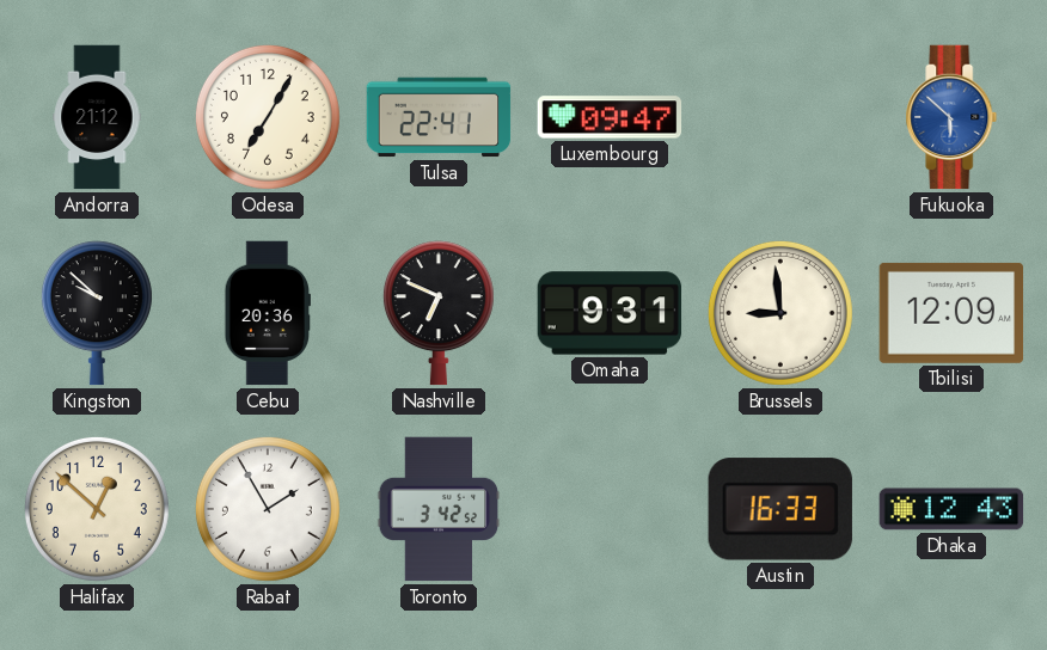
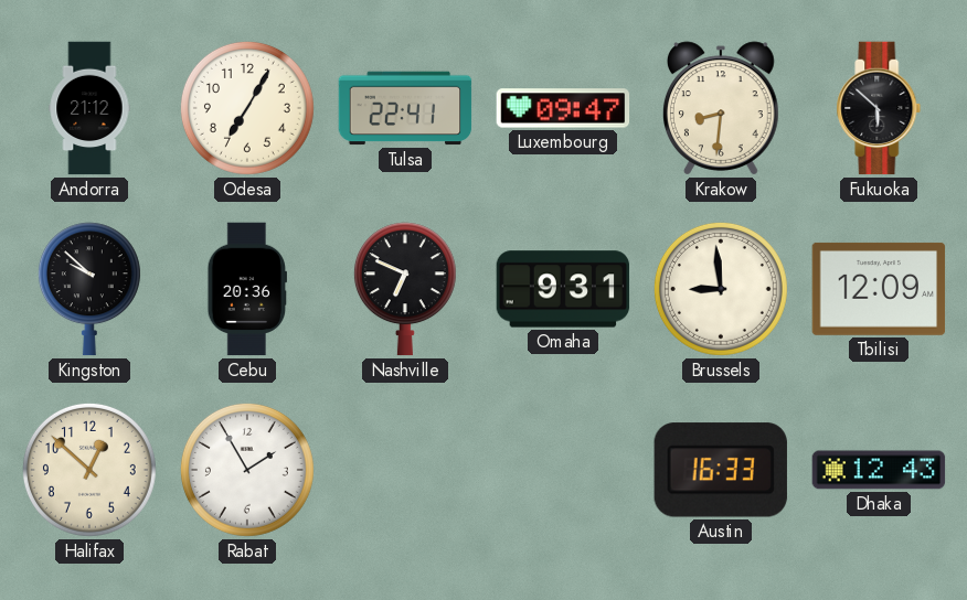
Krakow: none -> 8:31
Fukuoka dial: blue -> black
Toronto: 3:42 -> none
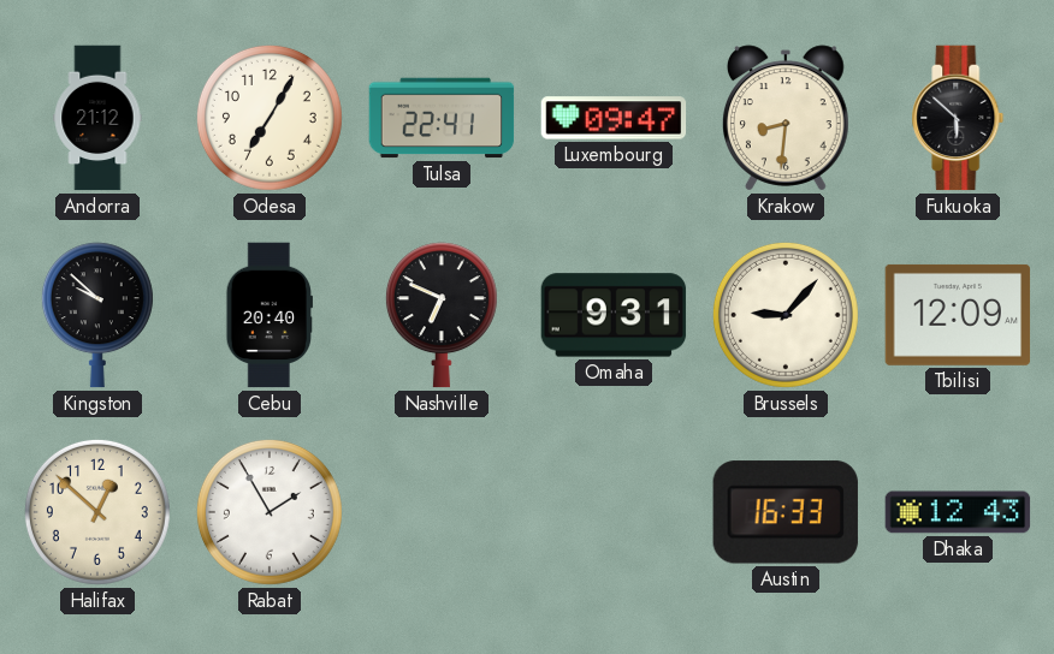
Cebu: 20:36 -> 20:40
Brussels: 8:59 -> 9:07
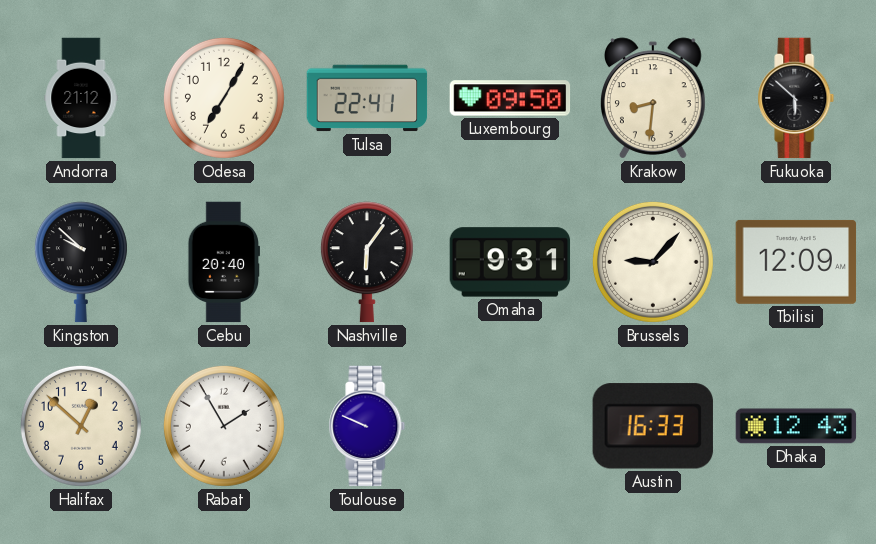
Luxembourg: 09:47 -> 09:50
Nashville: 6:49 -> 6:06
Toulouse: none -> 9:49
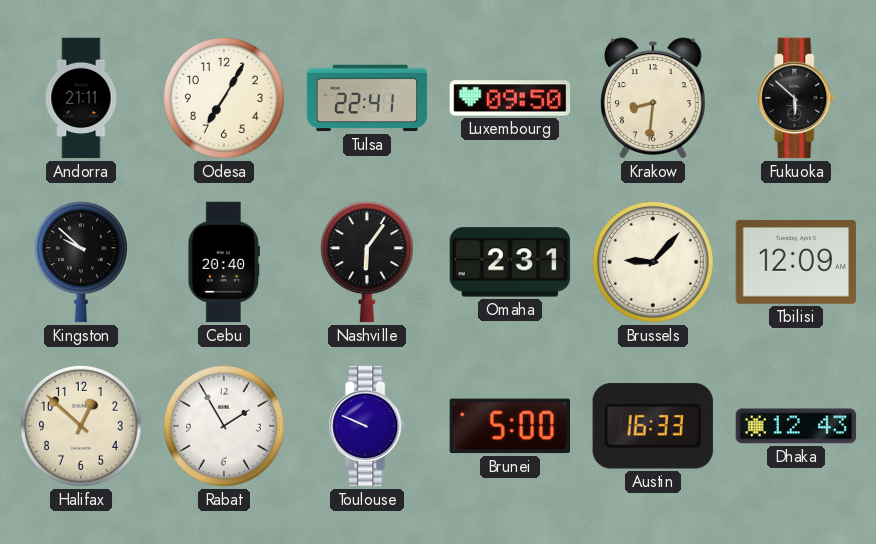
Andorra: 21:12 -> 21:11
Omaha: 9:31 -> 2:31
Brunei: none -> 5:00
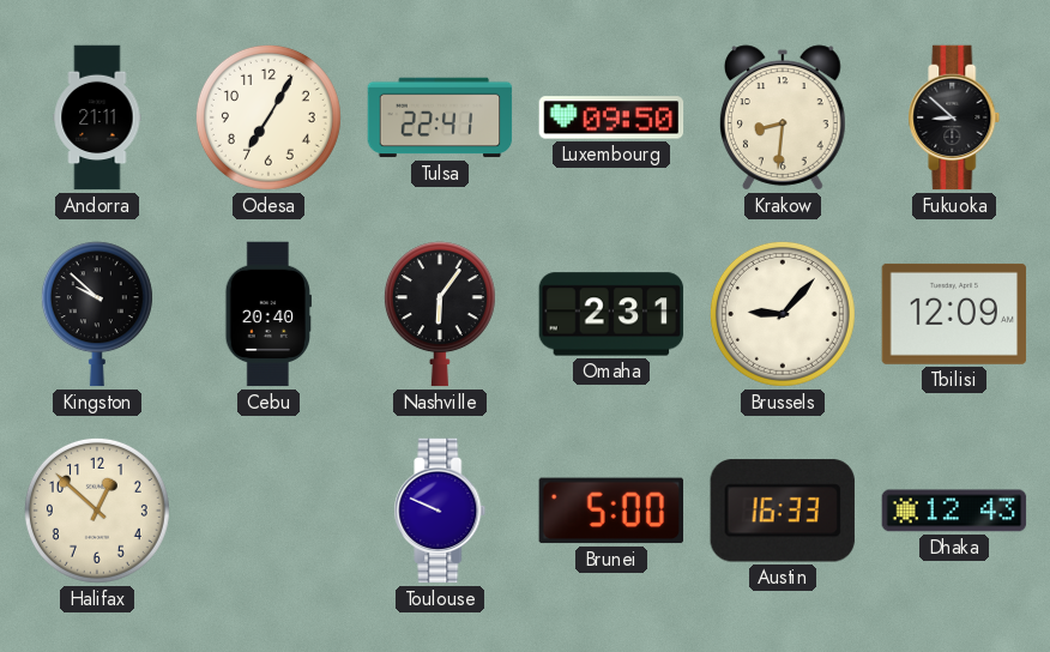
Fukuoka: 5:52 -> 8:52
Rabat: 1:55 -> none
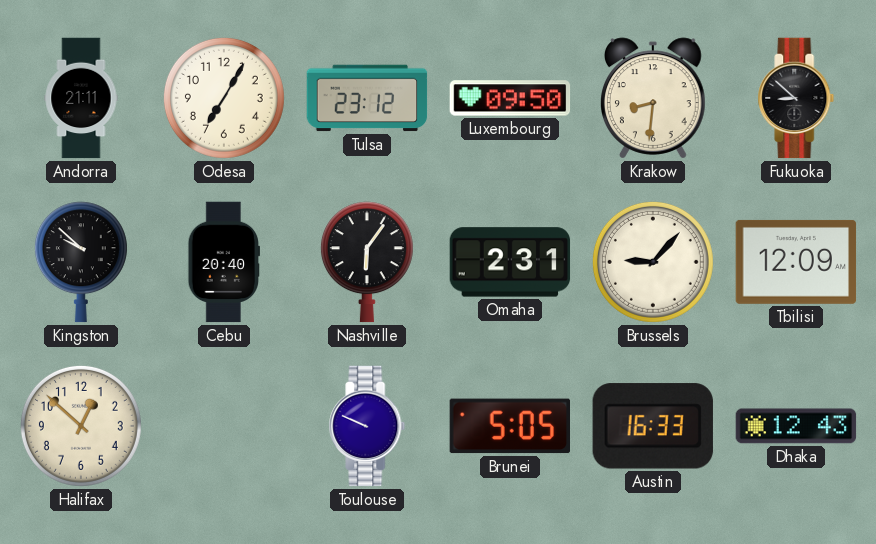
Tulsa: 22:41 -> 23:12
Brunei: 5:00 -> 5:05
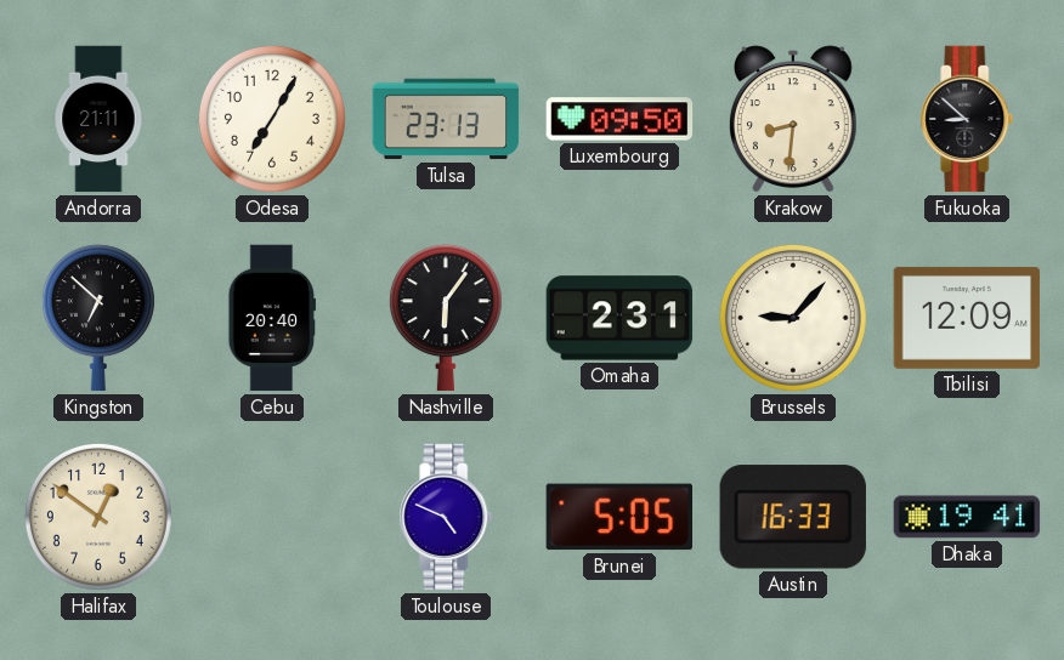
Tulsa: 23:12 -> 23:13
Kingston: 9:52 -> 6:52
Halifax: 12:52 -> 12:51
Toulouse: 9:49 -> 4:49
Dhaka: 12:43 -> 19:41
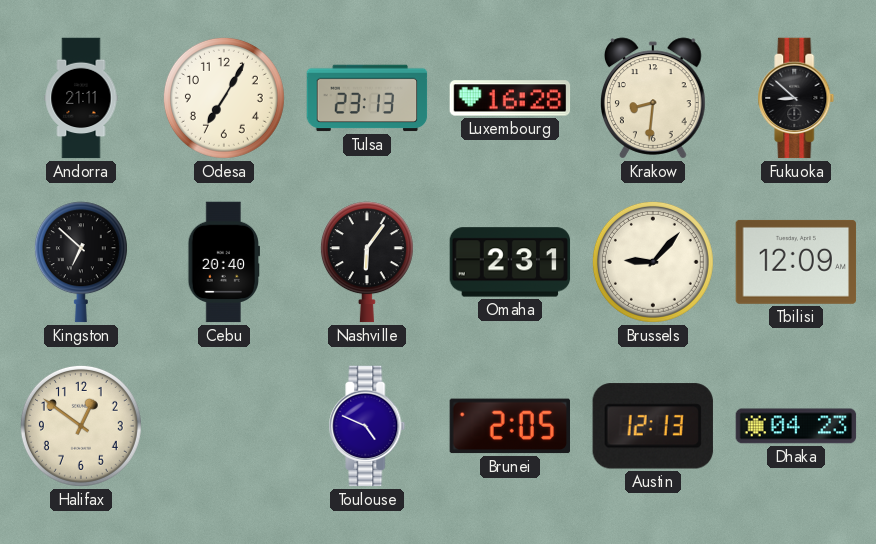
Luxembourg: 09:50 -> 16:28
Brunei: 5:05 -> 2:05
Austin: 16:33 -> 12:13
Dhaka: 19:41 -> 04:23
